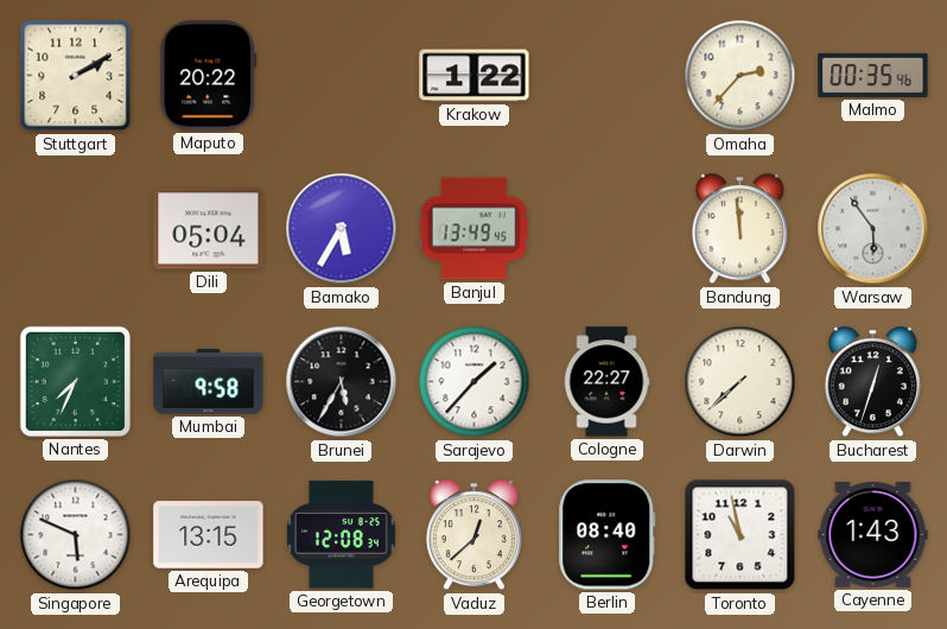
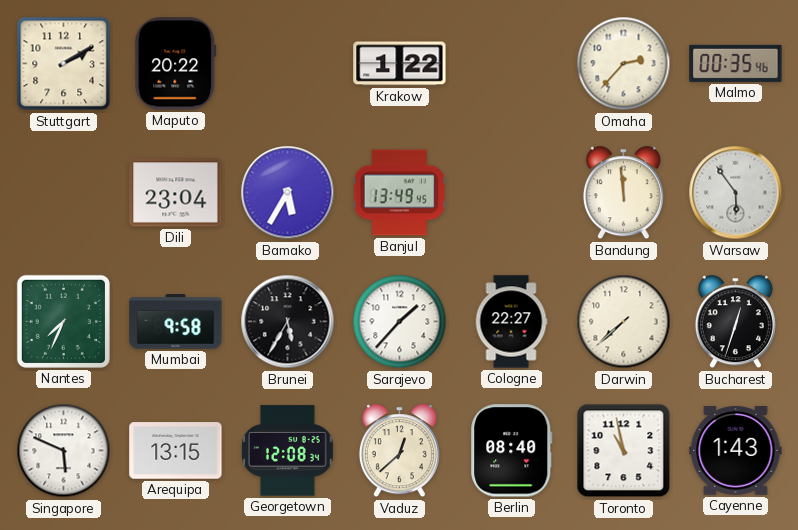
Dili: 05:04 -> 23:04
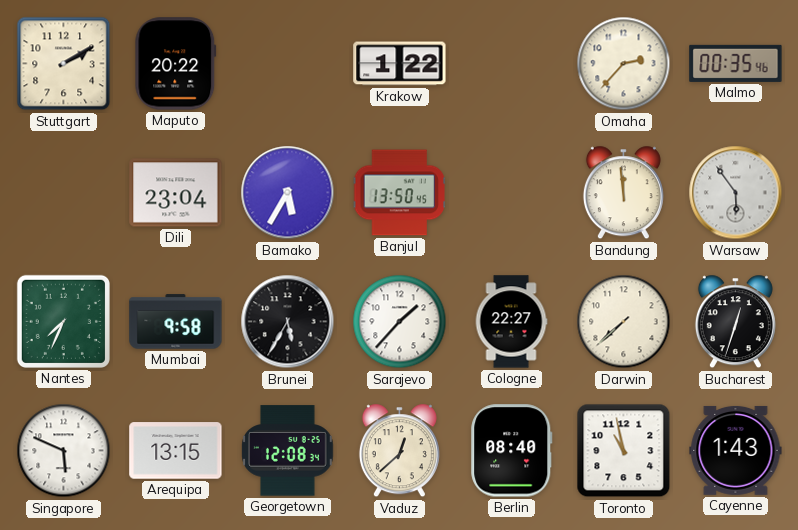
Banjul: 13:49 -> 13:50
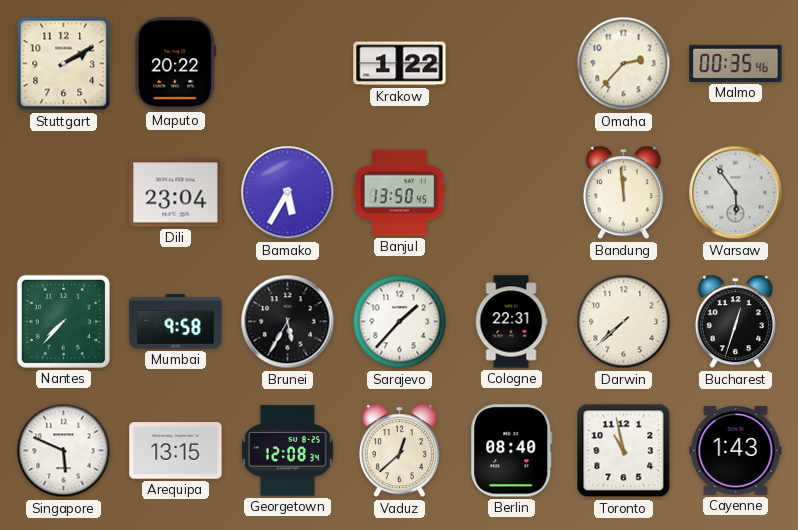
Nantes: 7:34 -> 7:37
Cologne: 22:27 -> 22:31
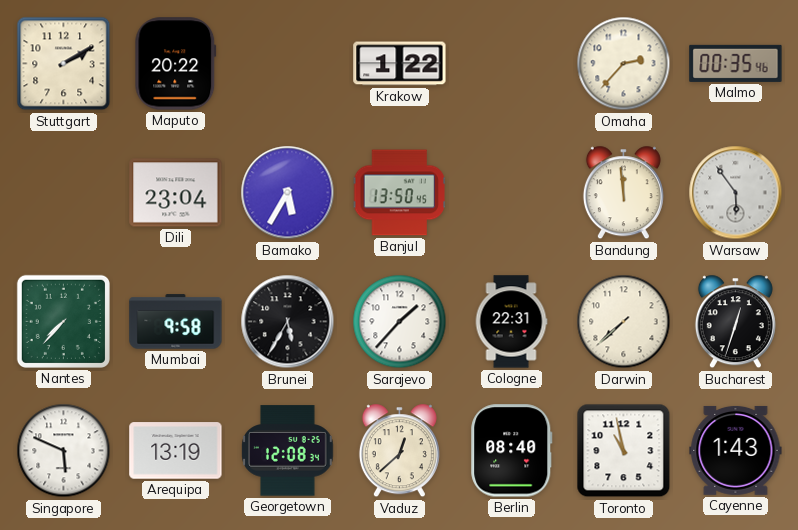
Arequipa: 13:15 -> 13:19
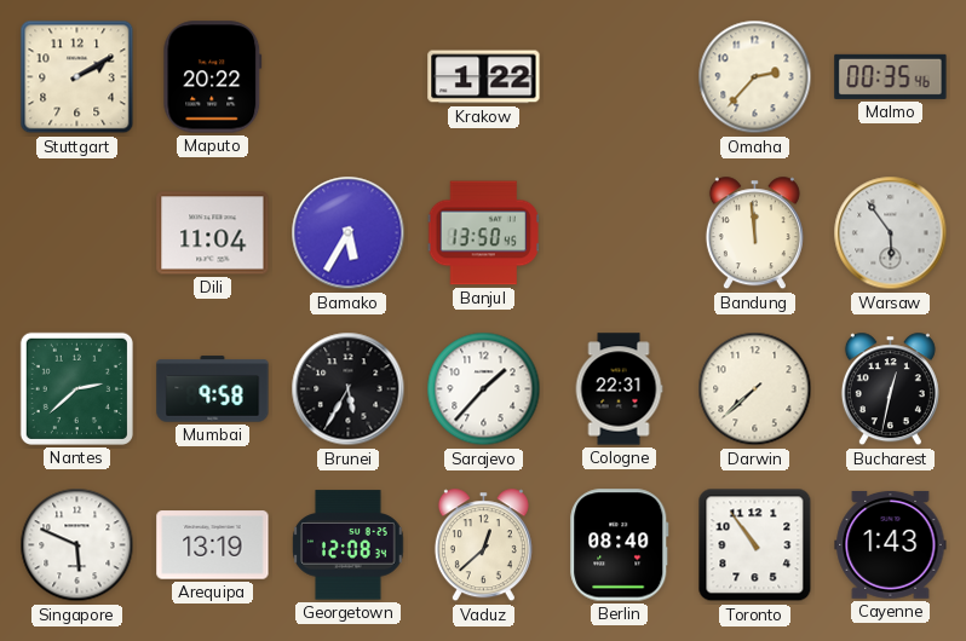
Dili: 23:04 -> 11:04
Nantes: 7:37 -> 2:38
Bucharest: 12:33 -> 12:32
Toronto: 10:58 -> 10:54
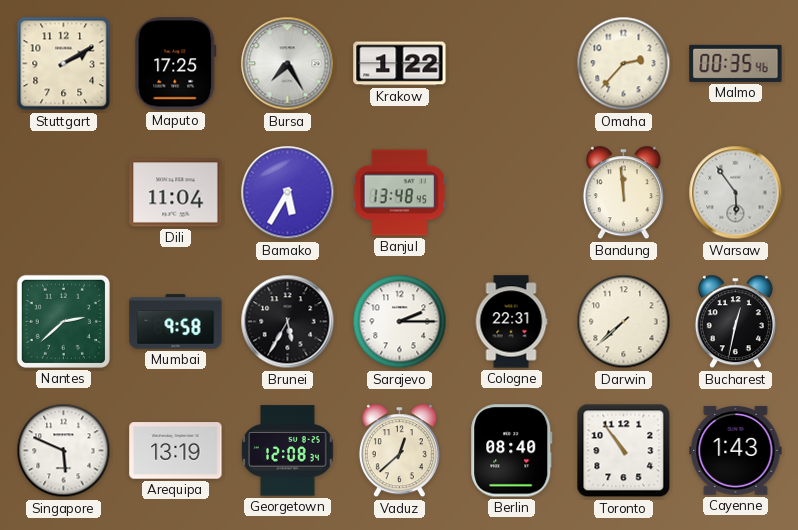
Maputo: 20:22 -> 17:25
Bursa: none -> 7:25
Banjul: 13:50 -> 13:48
Sarajevo: 1:37 -> 2:15
